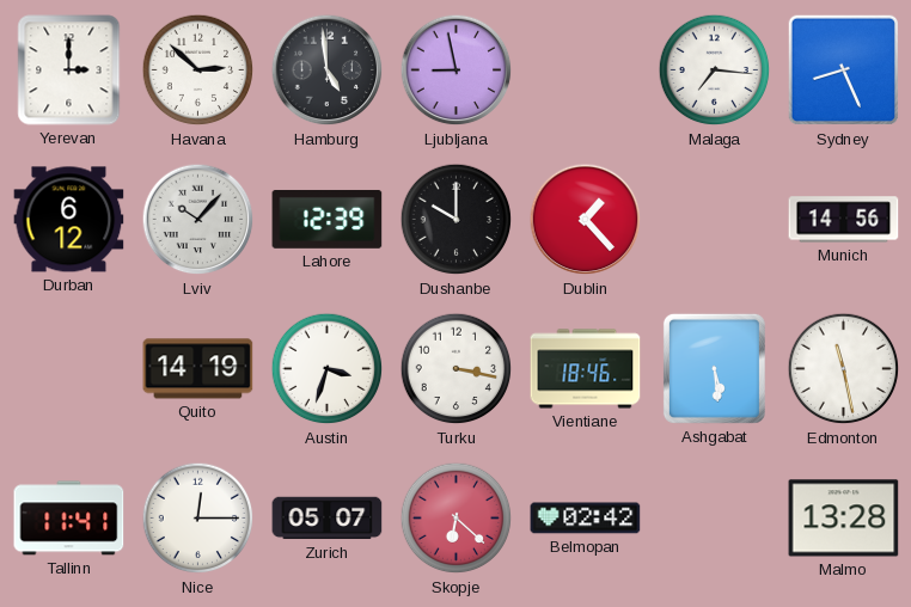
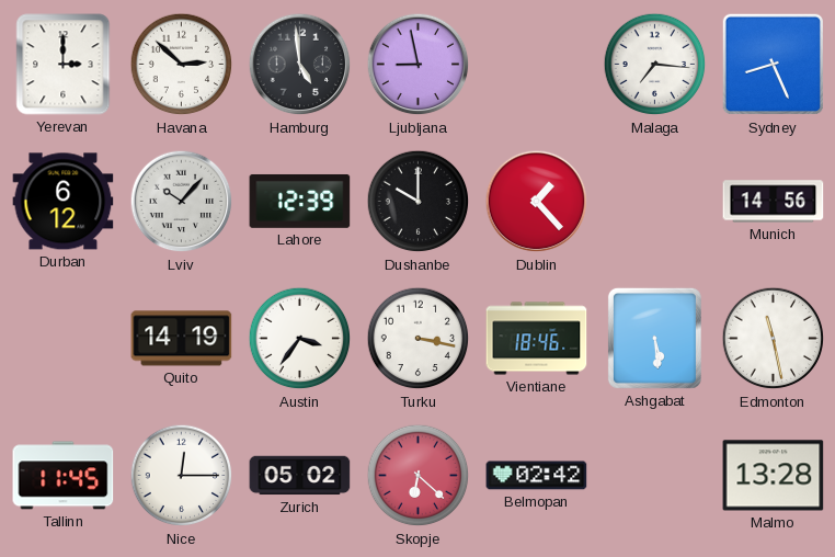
Austin: 3:33 -> 3:36
Tallinn: 11:41 -> 11:45
Zurich: 05:07 -> 05:02
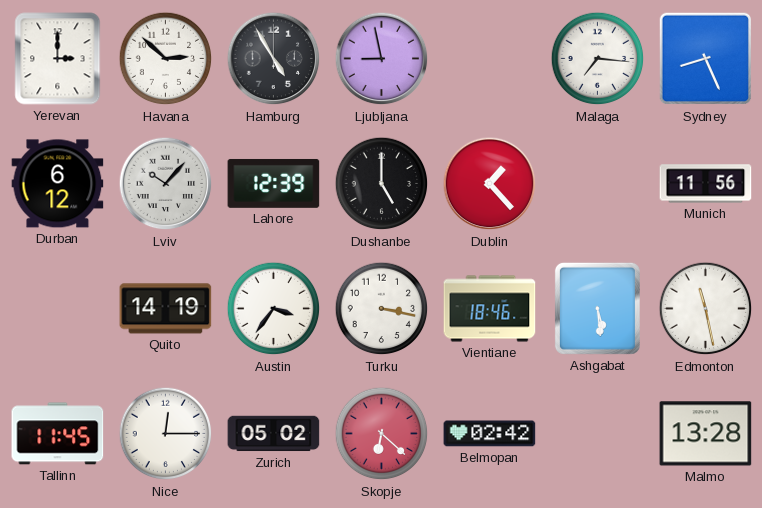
Hamburg: 4:59 -> 4:55
Dushanbe: 10:00 -> 5:00
Munich: 14:56 -> 11:56
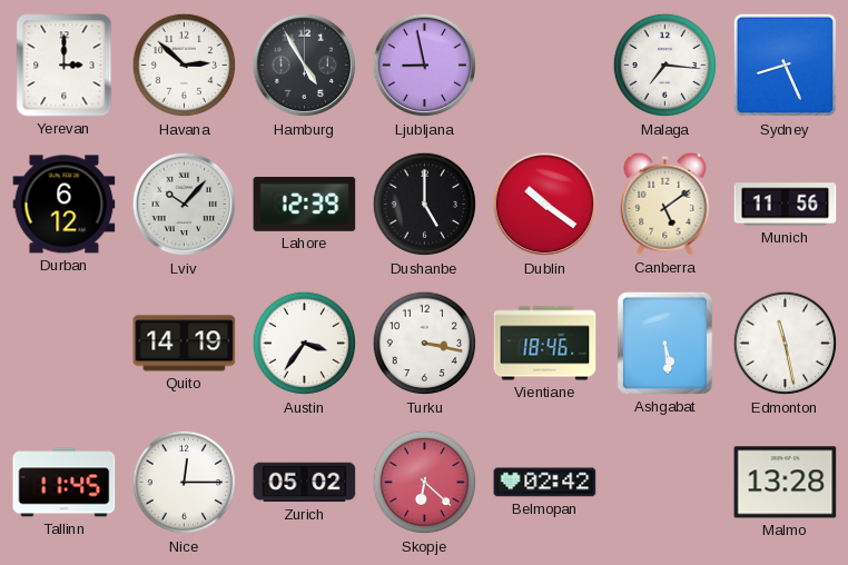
Dublin: 1:23 -> 10:21
Canberra: none -> 5:09
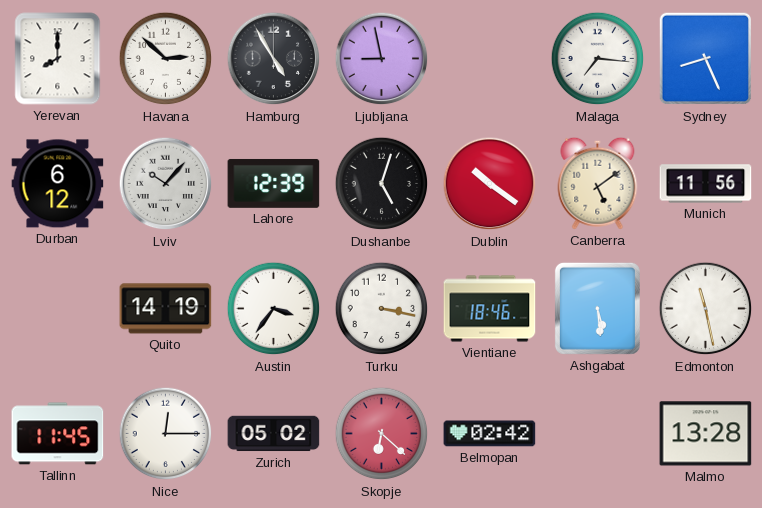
Yerevan: 3:00 -> 8:00
Dushanbe: 5:00 -> 5:03
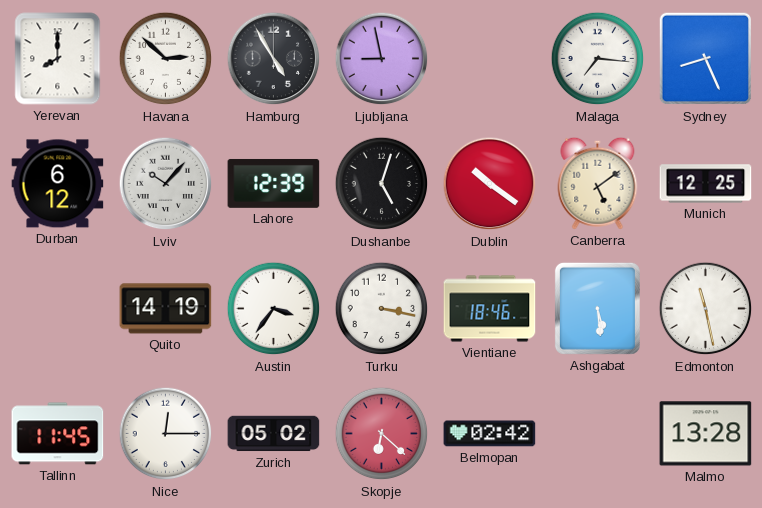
Munich: 11:56 -> 12:25
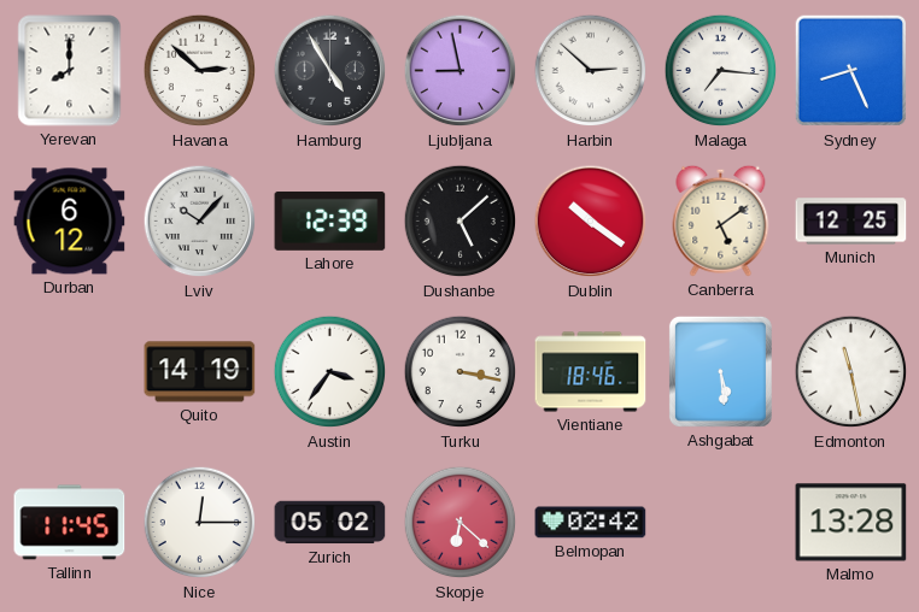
Harbin: none -> 2:52
Dushanbe: 5:03 -> 5:08
